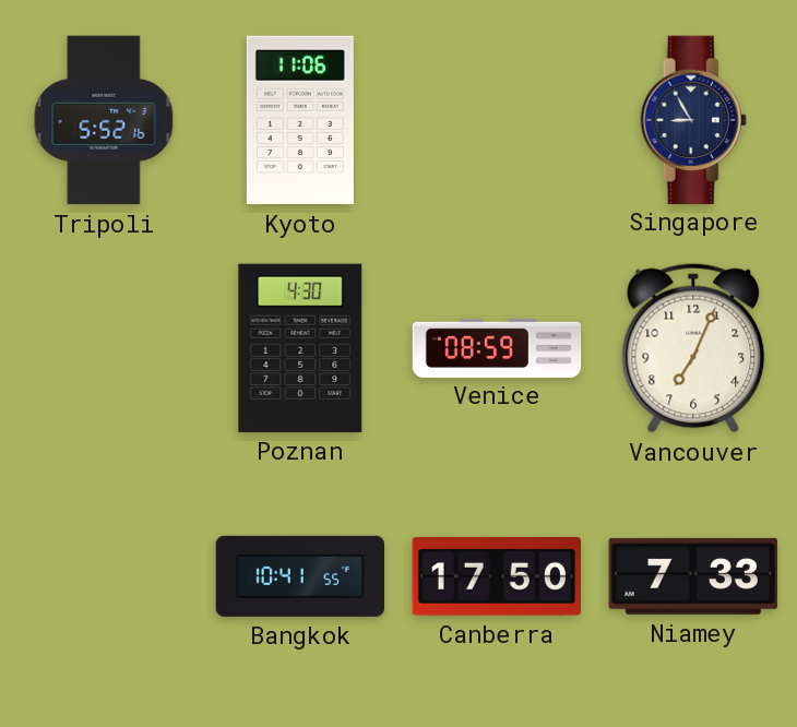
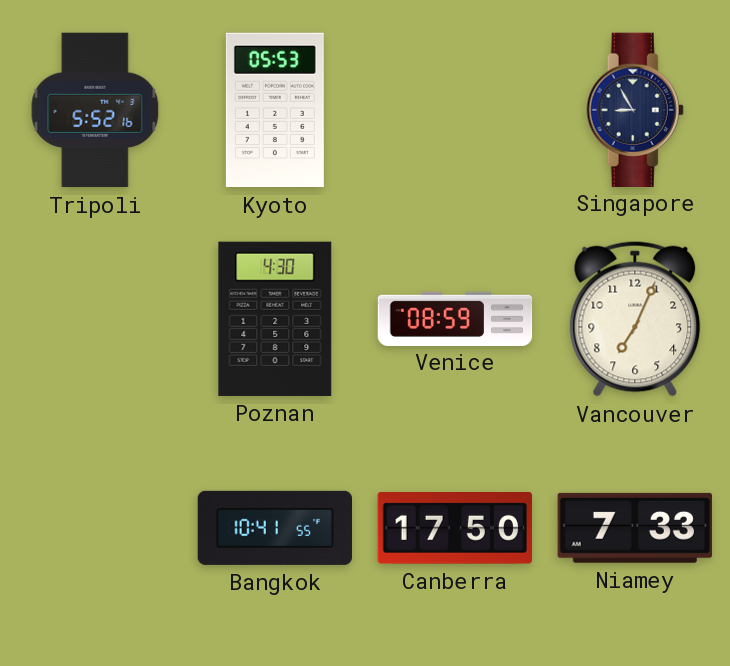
Kyoto: 11:06 -> 05:53
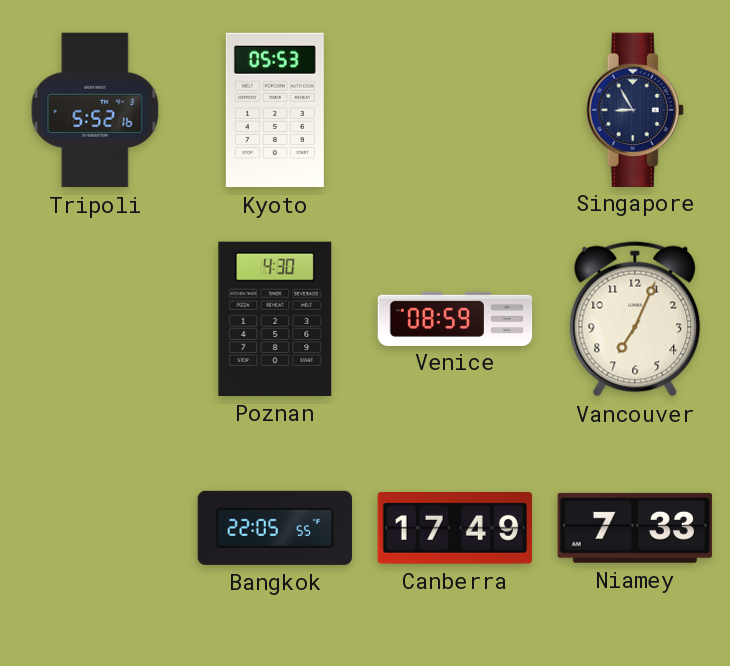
Bangkok: 10:41 -> 22:05
Canberra: 17:50 -> 17:49
